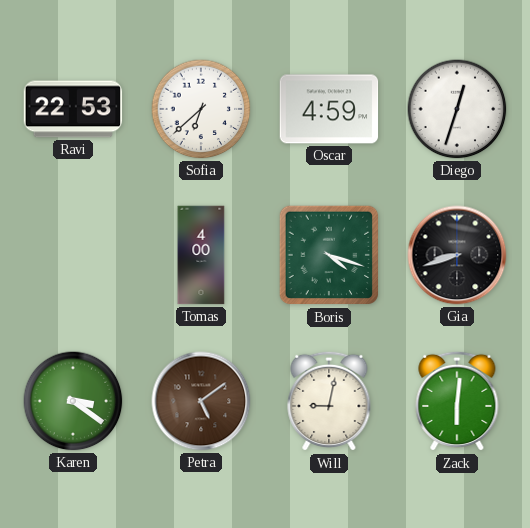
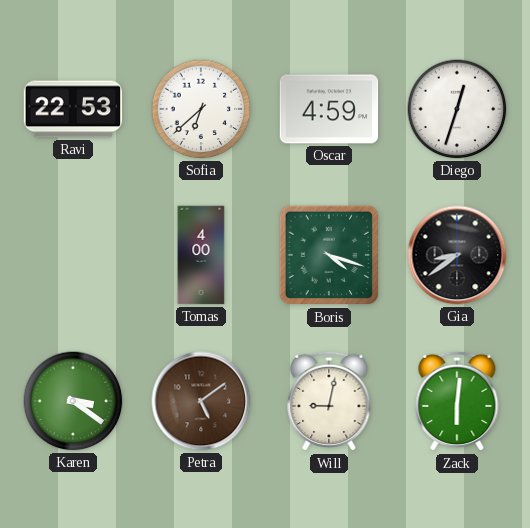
Gia: 8:42 -> 8:39
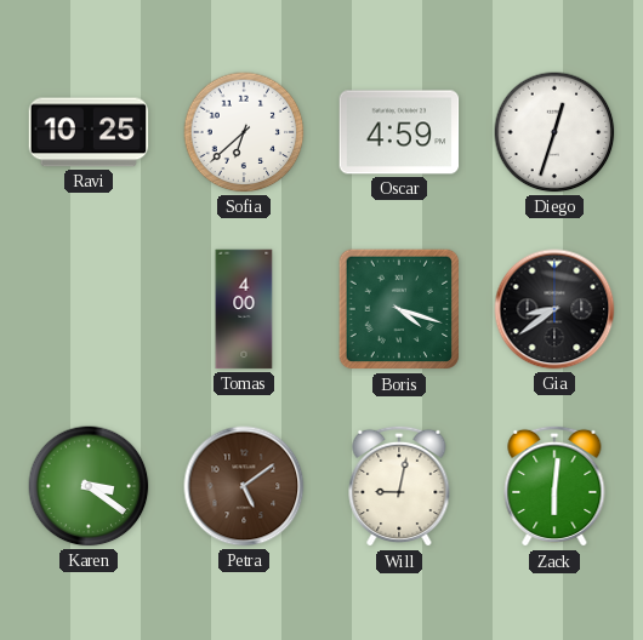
Ravi: 22:53 -> 10:25
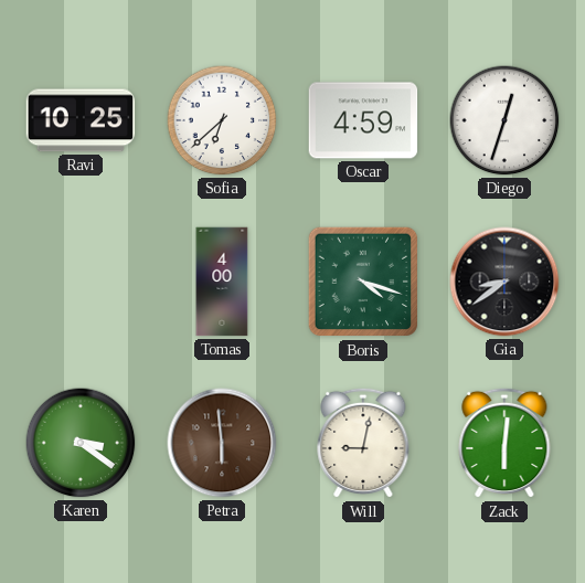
Petra: 5:09 -> 5:59
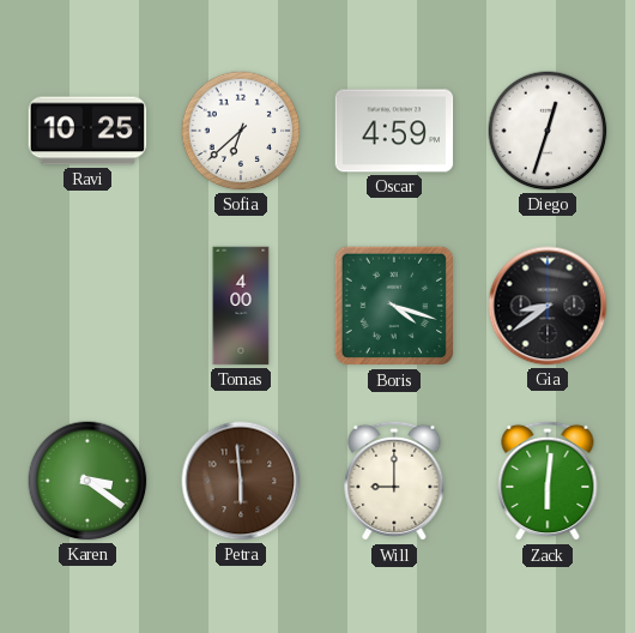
Will: 9:02 -> 9:00
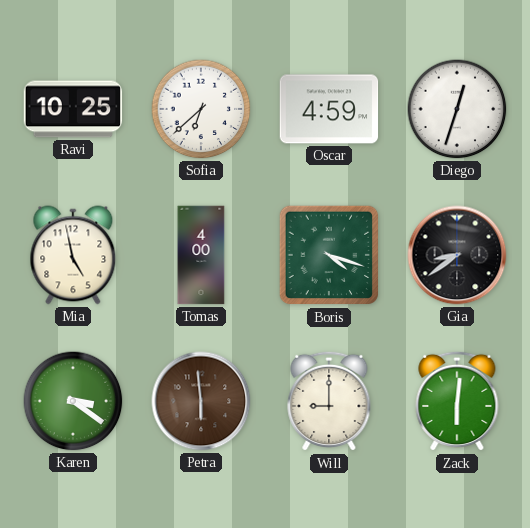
Mia: none -> 4:58
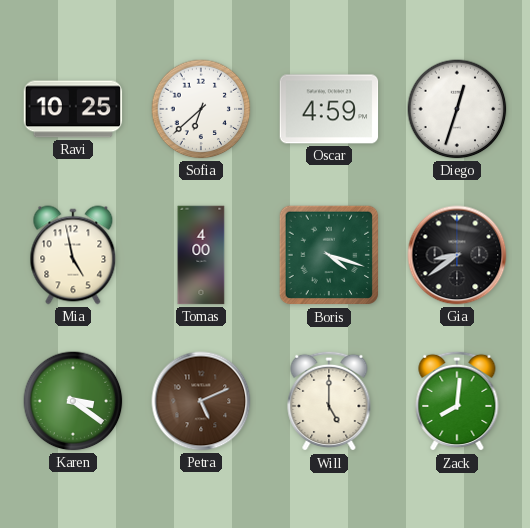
Petra: 5:59 -> 5:11
Will: 9:00 -> 5:00
Zack: 6:01 -> 8:01
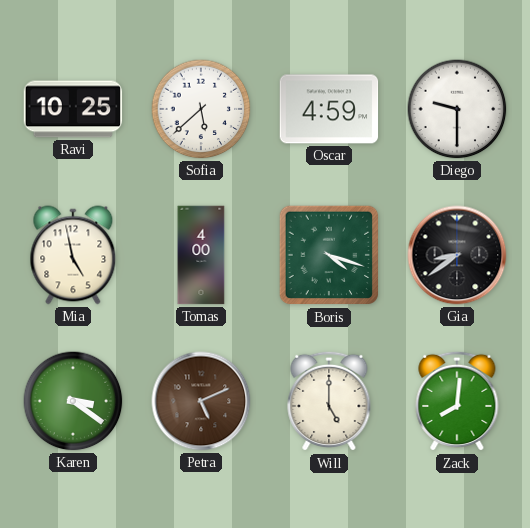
Sofia: 6:38 -> 5:38
Diego: 12:33 -> 9:30
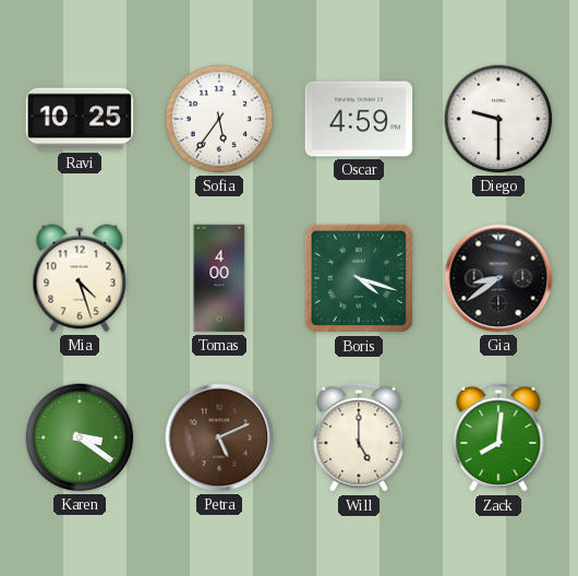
Sofia: 5:38 -> 5:36
Mia: 4:58 -> 4:27
